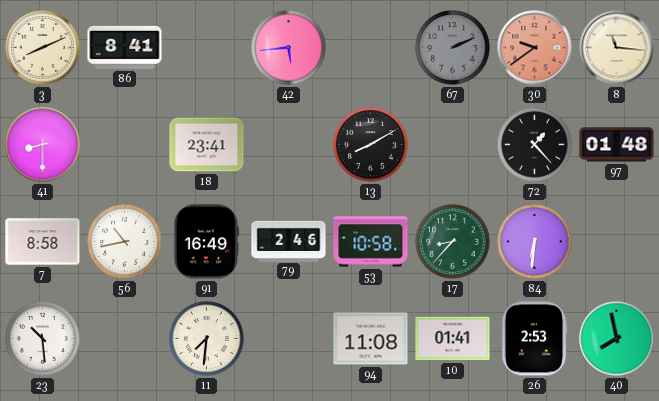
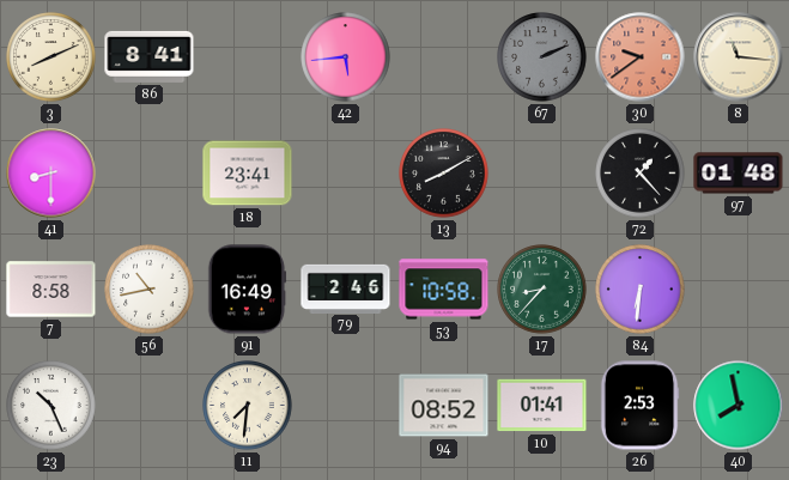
23: 10:29 -> 10:26
94: 11:08 -> 08:52
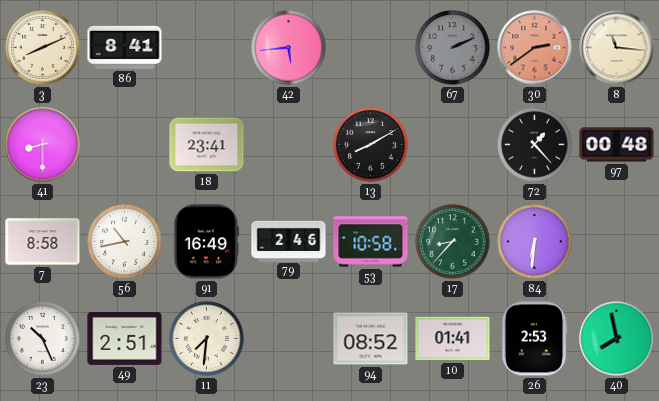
30: 9:39 -> 2:39
97: 01:48 -> 00:48
49: none -> 2:51
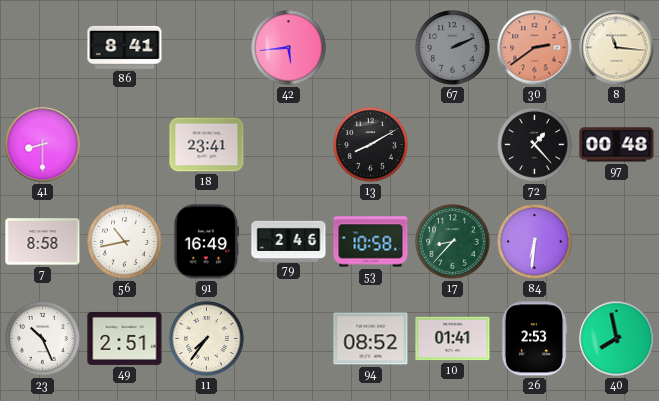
3: 8:11 -> none
11: 7:31 -> 7:36
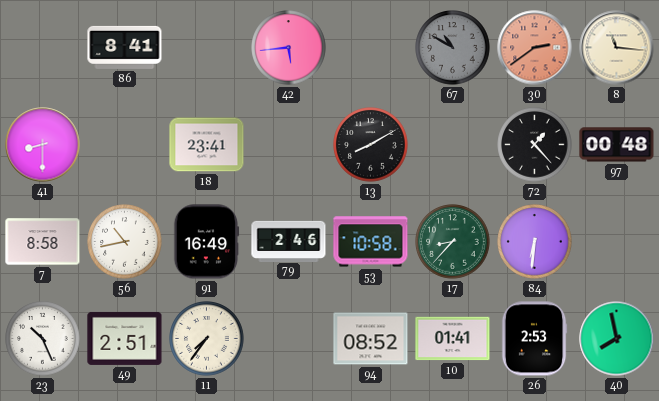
67: 2:11 -> 10:50
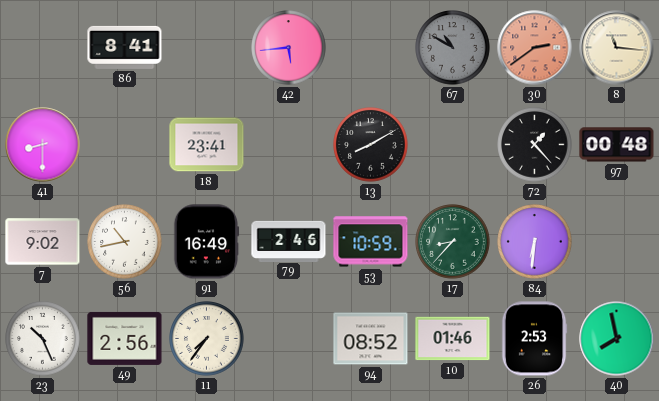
7: 8:58 -> 9:02
53: 10:58 -> 10:59
49: 2:51 -> 2:56
10: 01:41 -> 01:46
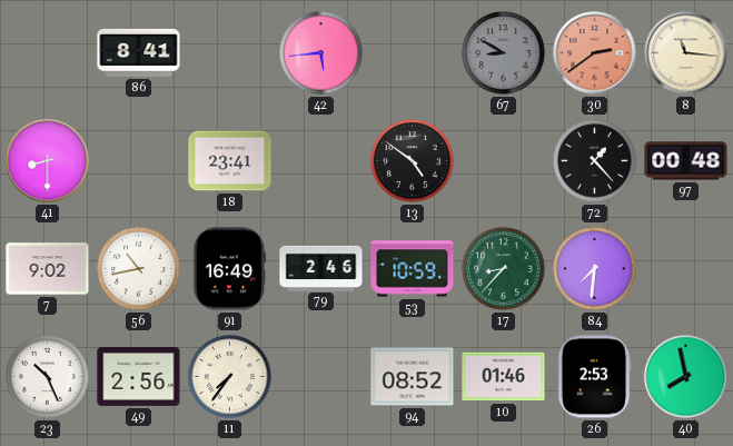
67: 10:50 -> 8:50
13: 8:10 -> 4:51
84: 6:31 -> 7:31
